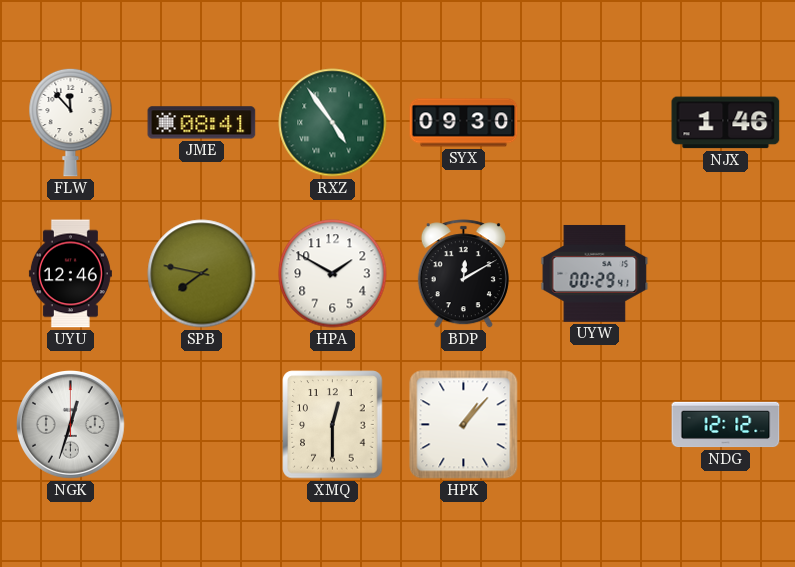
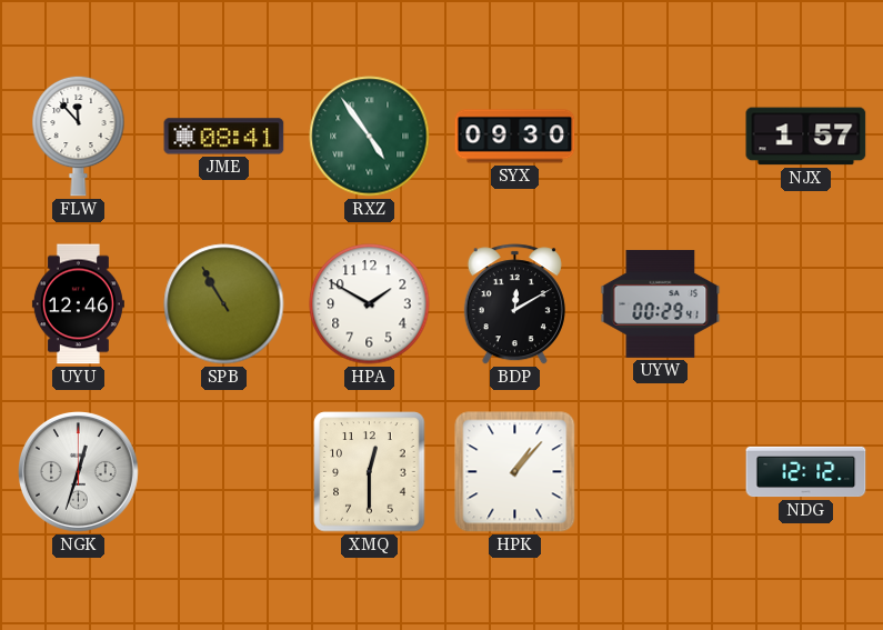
NJX: 1:46 -> 1:57
SPB: 7:47 -> 10:55
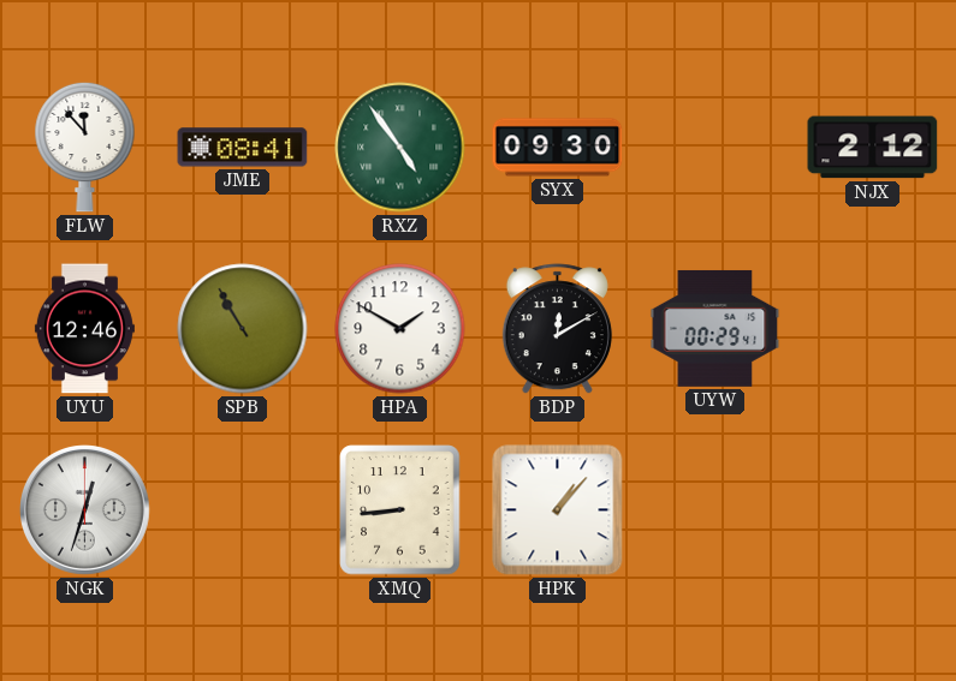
NJX: 1:57 -> 2:12
XMQ: 12:30 -> 8:44
NDG: 12:12 -> none
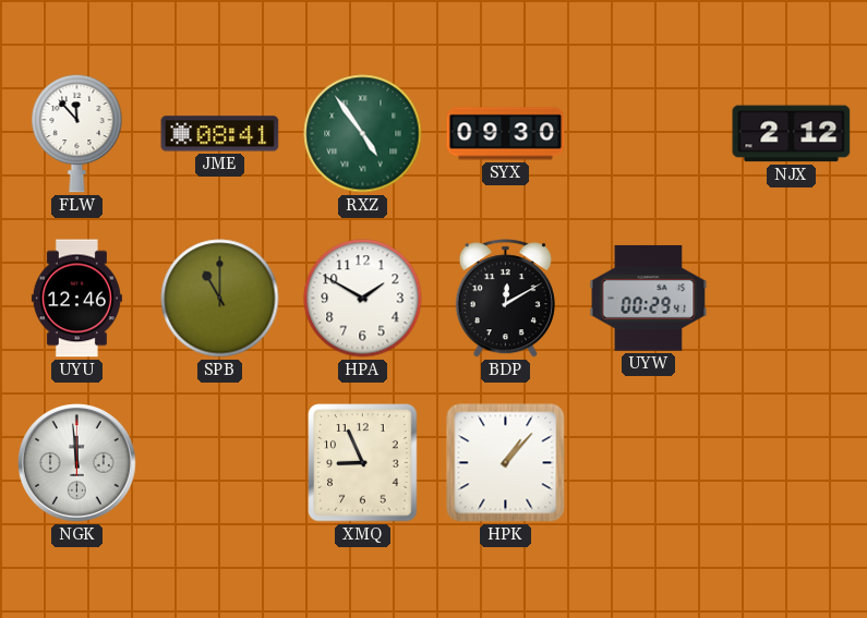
SPB: 10:55 -> 11:00
NGK: 12:33 -> 11:59
XMQ: 8:44 -> 8:56
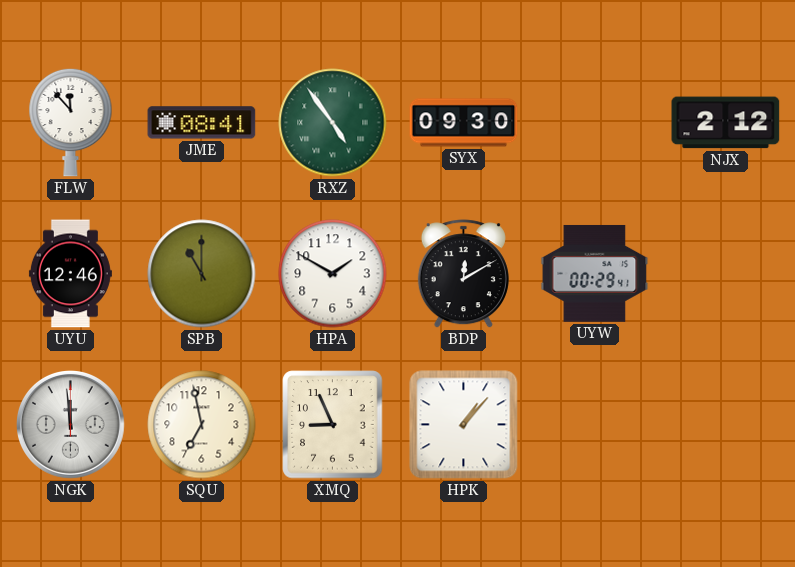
SQU: none -> 6:58
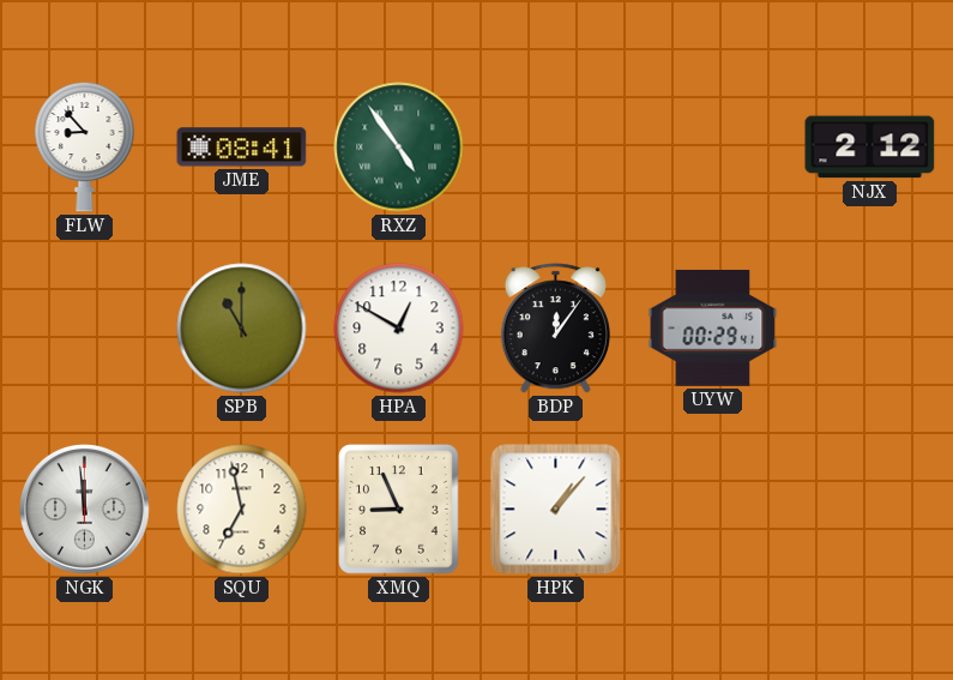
FLW: 11:53 -> 8:53
SYX: 09:30 -> none
UYU: 12:46 -> none
HPA: 1:50 -> 12:50
BDP: 12:10 -> 12:06
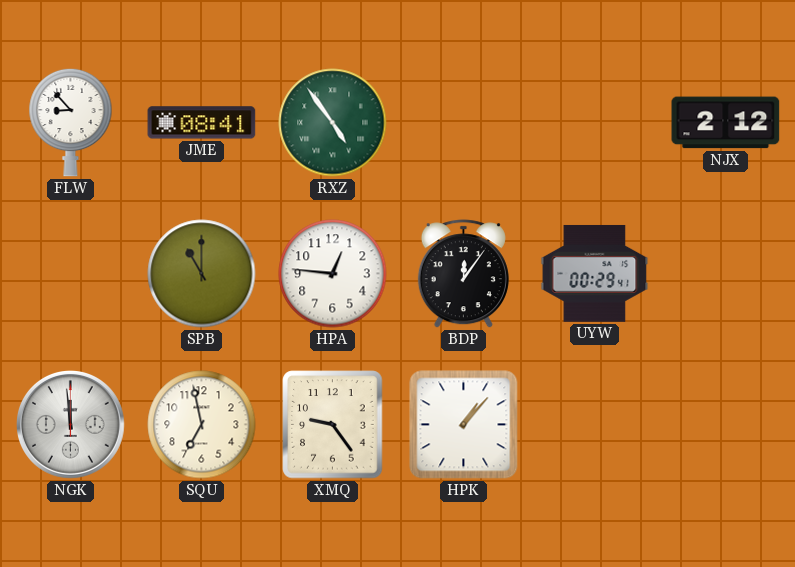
HPA: 12:50 -> 12:46
XMQ: 8:56 -> 9:24
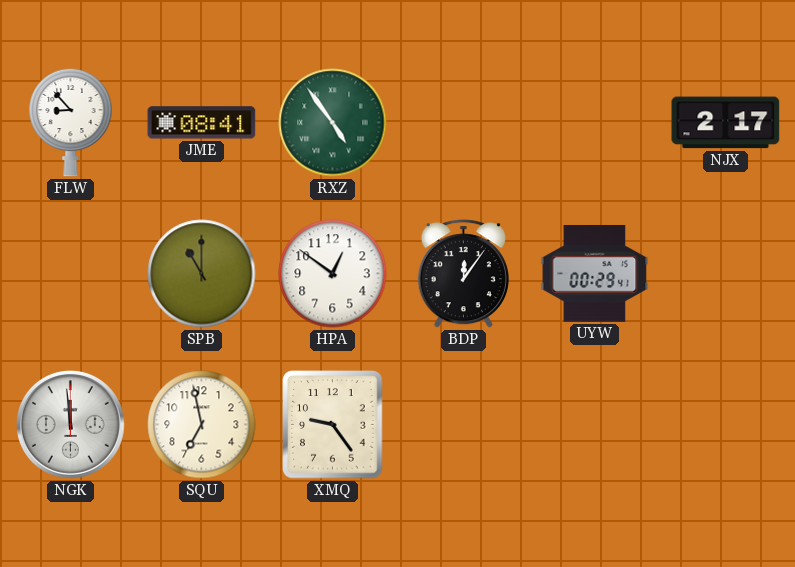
NJX: 2:12 -> 2:17
HPA: 12:46 -> 12:51
HPK: 1:07 -> none
